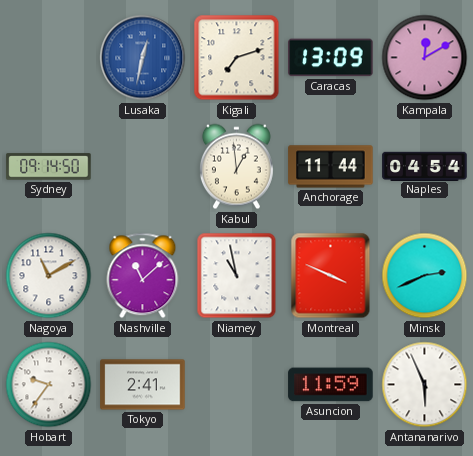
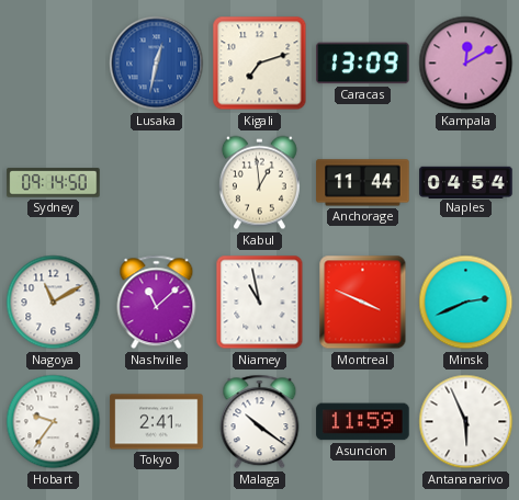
Malaga: none -> 10:21
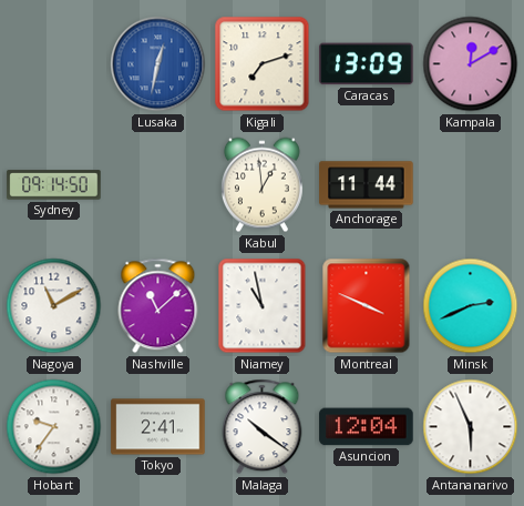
Naples: 04:54 -> none
Asuncion: 11:59 -> 12:04
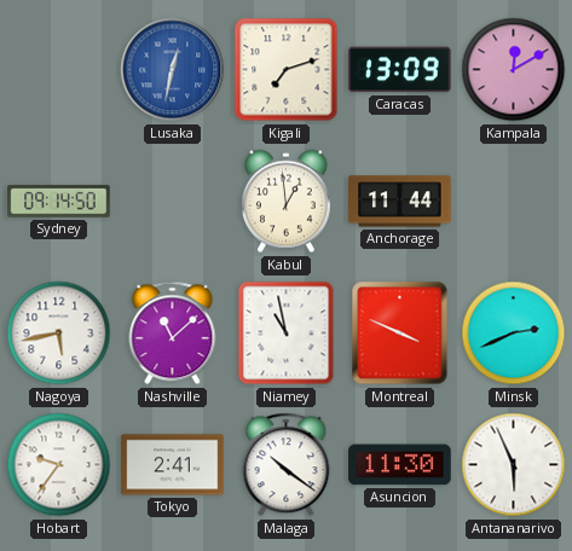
Nagoya: 11:10 -> 5:43
Asuncion: 12:04 -> 11:30
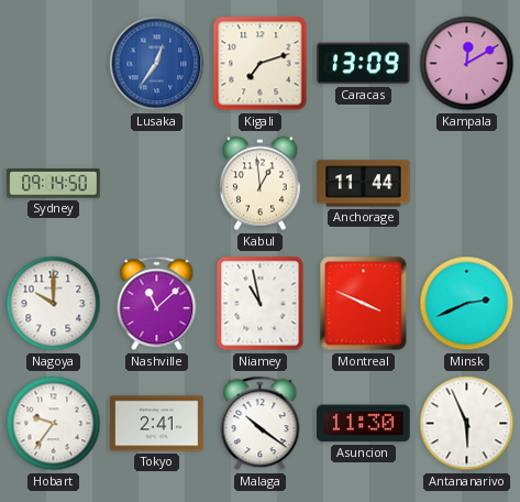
Lusaka: 12:32 -> 12:36
Nagoya: 5:43 -> 10:00
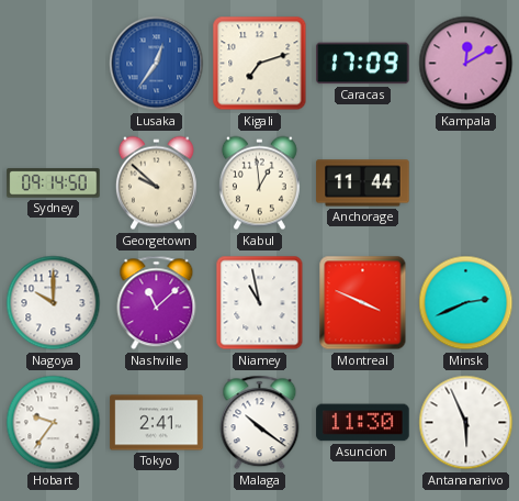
Caracas: 13:09 -> 17:09
Georgetown: none -> 9:52
